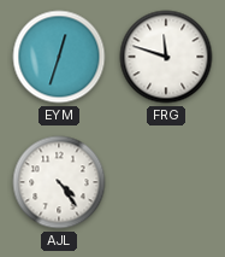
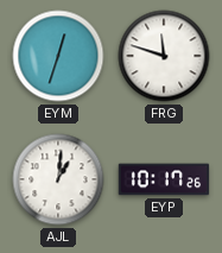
AJL: 4:24 -> 1:01
EYP: none -> 10:17
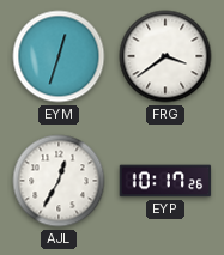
FRG: 11:48 -> 3:39
AJL: 1:01 -> 12:35
